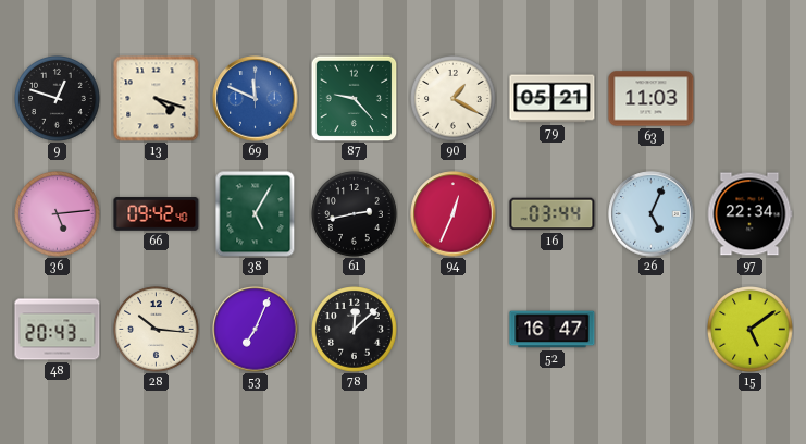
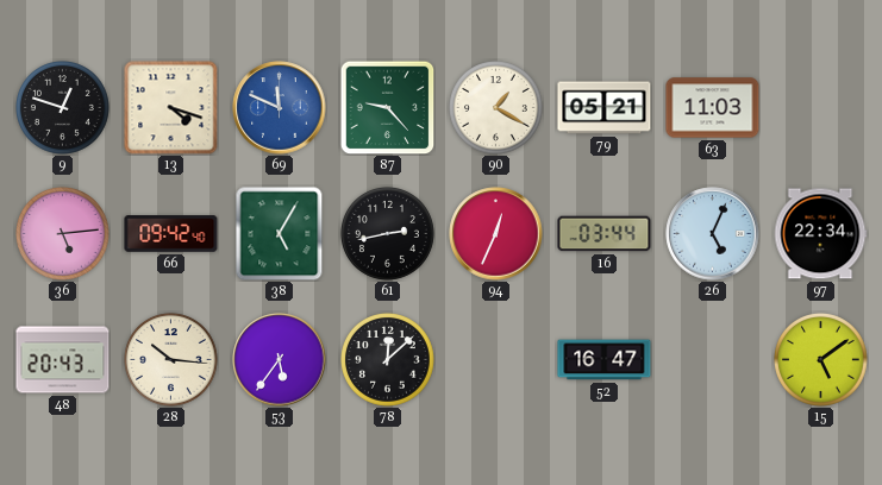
53: 7:04 -> 5:36
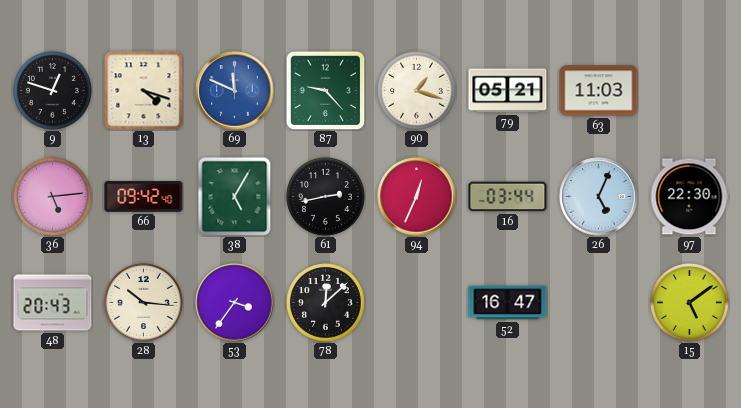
90: 1:20 -> 1:18
97: 22:34 -> 22:30
53: 5:36 -> 3:36
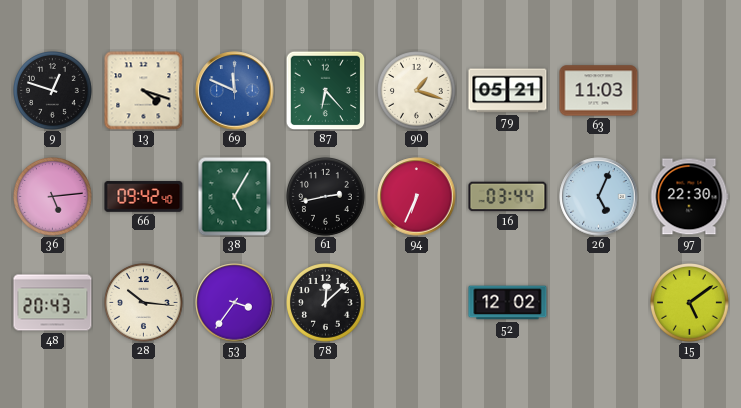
87: 9:23 -> 6:23
94: 12:34 -> 6:34
52: 16:47 -> 12:02
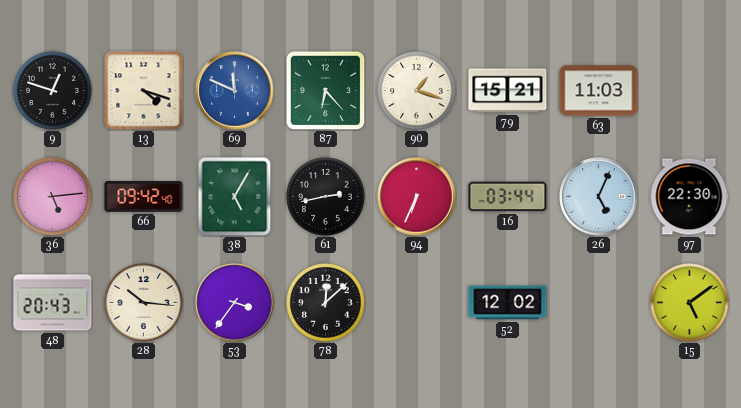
79: 05:21 -> 15:21
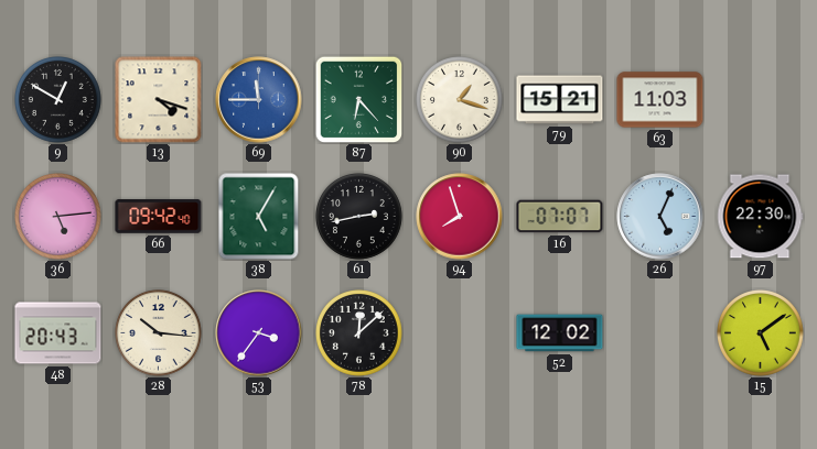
9: 12:48 -> 12:50
69: 11:49 -> 11:45
94: 6:34 -> 7:57
16: 03:44 -> 07:07
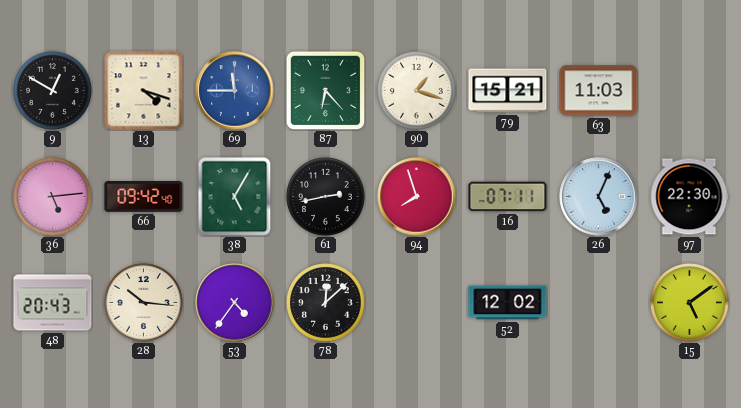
16: 07:07 -> 07:11
53: 3:36 -> 4:36
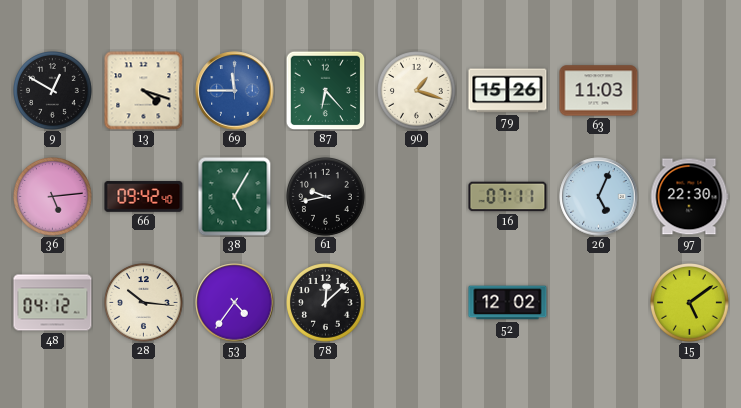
79: 15:21 -> 15:26
61: 2:43 -> 9:43
94: 7:57 -> none
48: 20:43 -> 04:12
